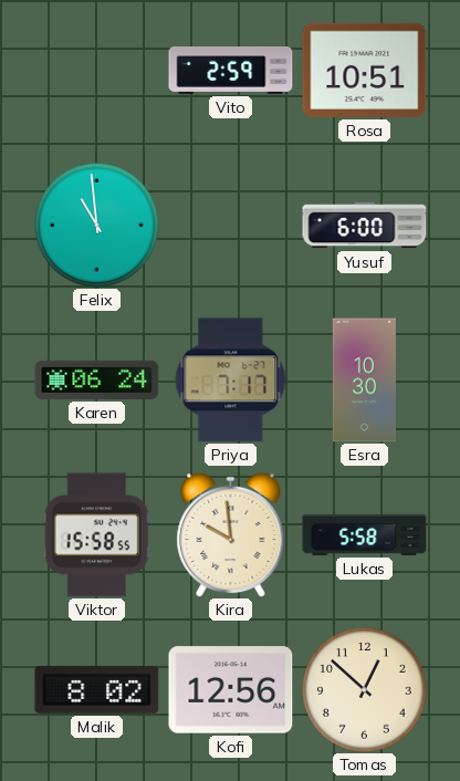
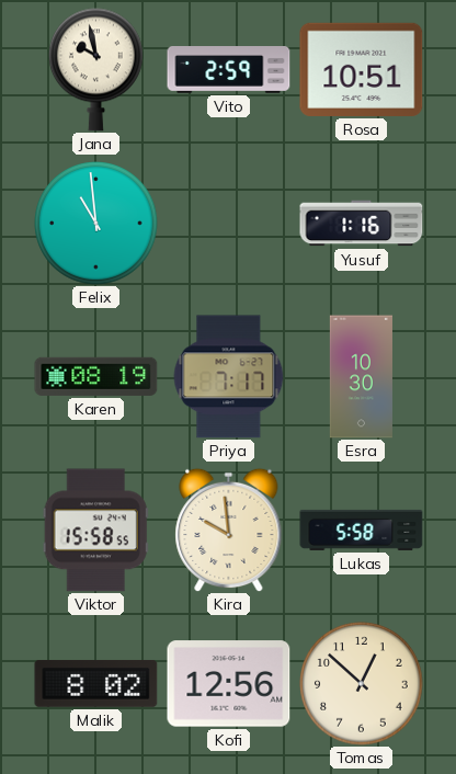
Jana: none -> 9:58
Yusuf: 6:00 -> 1:16
Karen: 06:24 -> 08:19
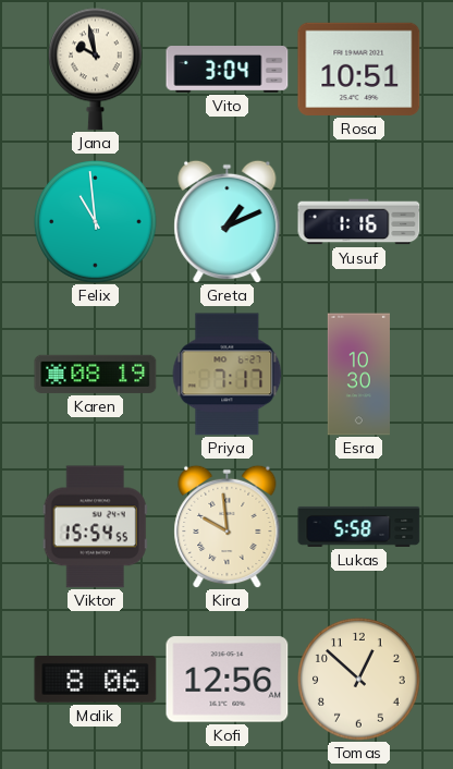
Vito: 2:59 -> 3:04
Greta: none -> 1:11
Viktor: 15:58 -> 15:54
Malik: 8:02 -> 8:06
